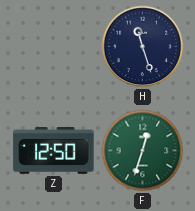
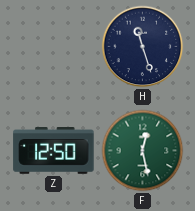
F: 12:33 -> 12:28
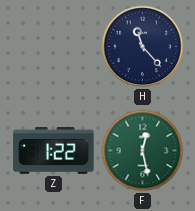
H: 11:27 -> 11:23
Z: 12:50 -> 1:22
